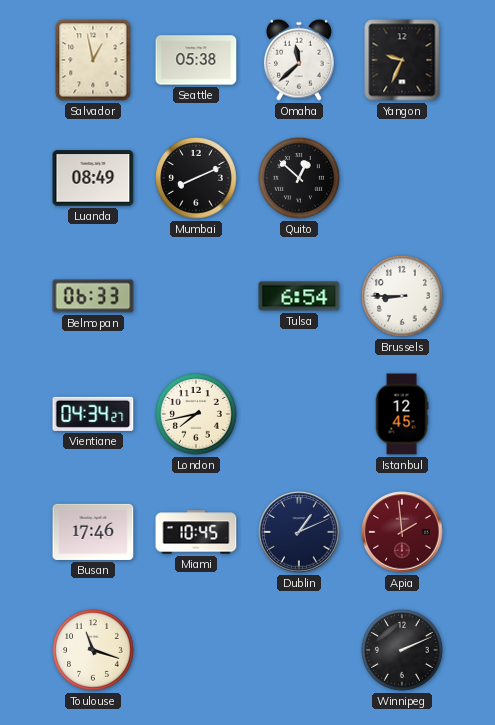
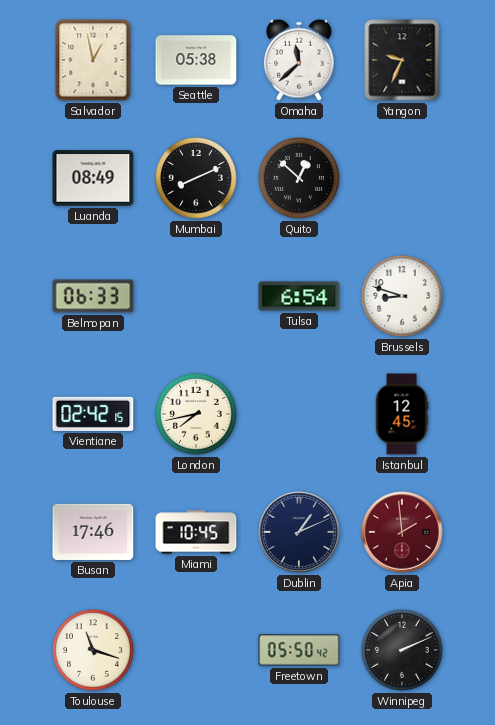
Brussels: 8:45 -> 8:48
Vientiane: 04:34 -> 02:42
Freetown: none -> 05:50
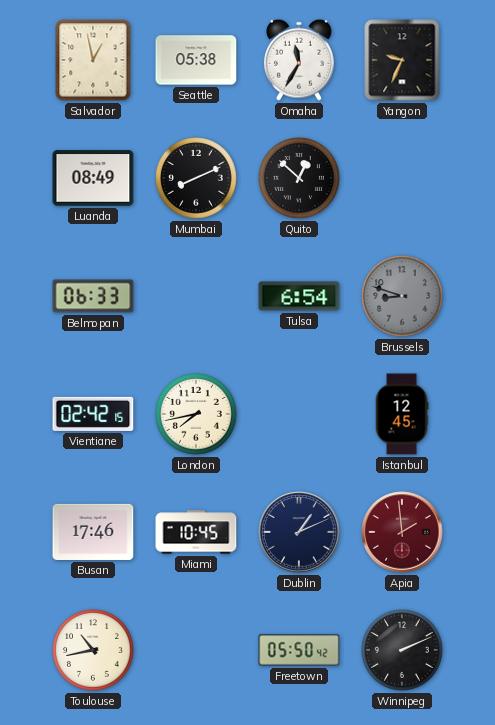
Omaha: 11:38 -> 11:35
Brussels dial: white -> grey
Toulouse: 11:18 -> 10:43
